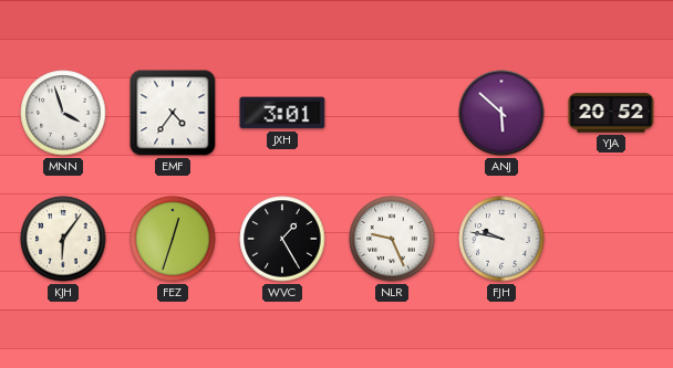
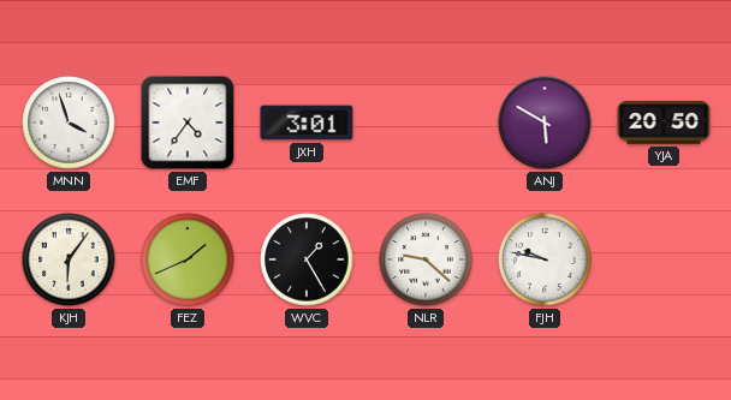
ANJ: 5:52 -> 5:50
YJA: 20:52 -> 20:50
FEZ: 12:33 -> 1:41
NLR: 9:26 -> 9:22
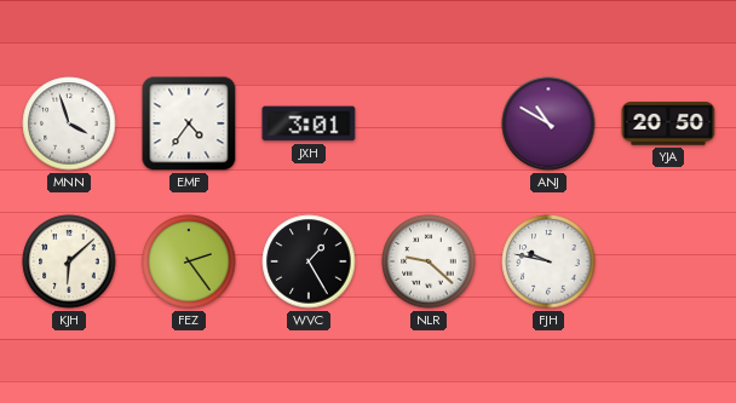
ANJ: 5:50 -> 10:50
KJH: 6:06 -> 6:08
FEZ: 1:41 -> 2:24
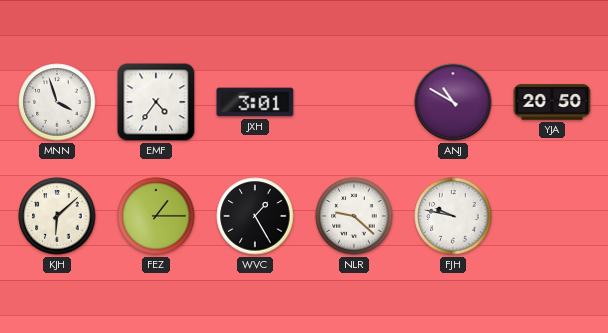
FEZ: 2:24 -> 1:15
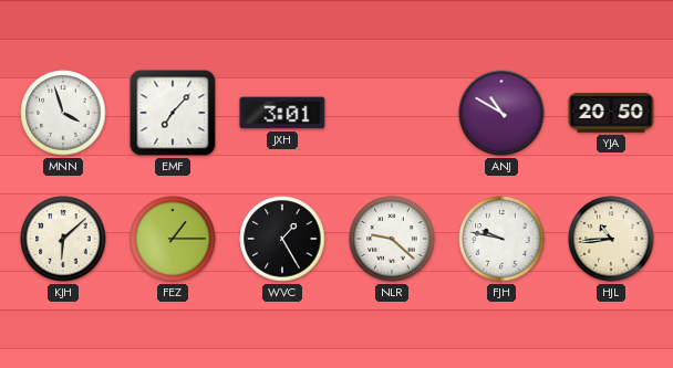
EMF: 4:36 -> 7:07
HJL: none -> 10:44
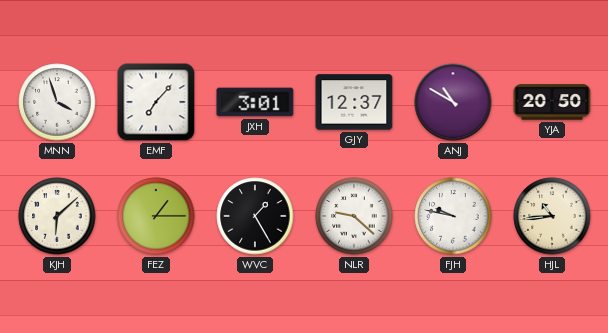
GJY: none -> 12:37
